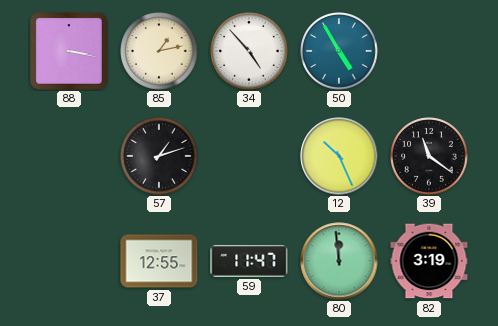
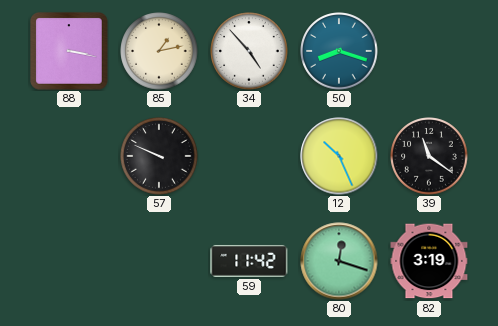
50: 4:55 -> 8:18
57: 1:12 -> 9:49
37: 12:55 -> none
59: 11:47 -> 11:42
80: 11:59 -> 12:18
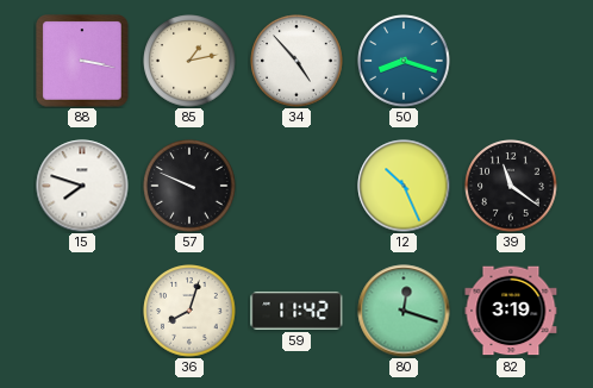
15: none -> 7:48
36: none -> 8:03
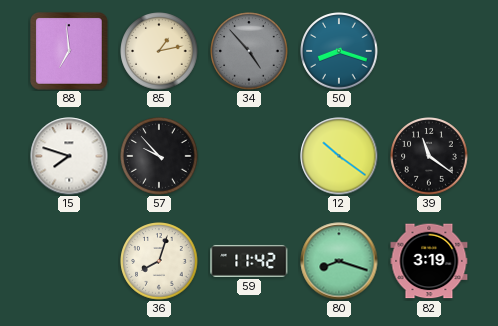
88: 3:17 -> 6:59
34 dial: white -> grey
57: 9:49 -> 9:53
12: 10:26 -> 10:21
80: 12:18 -> 8:18
